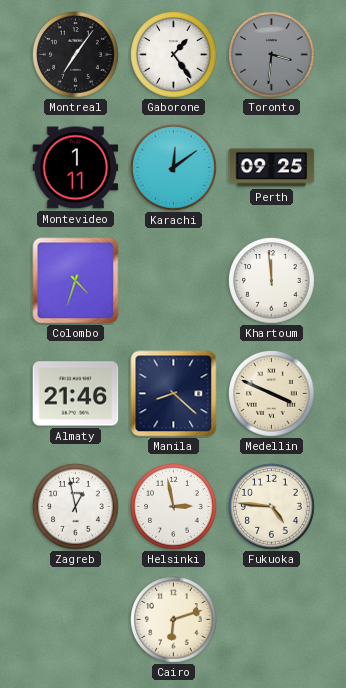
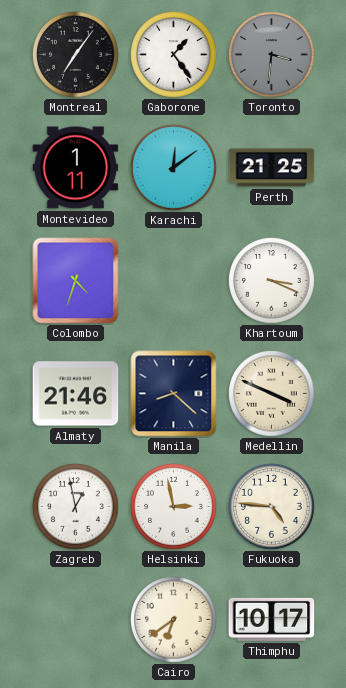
Perth: 09:25 -> 21:25
Khartoum: 11:59 -> 3:19
Cairo: 6:12 -> 6:39
Thimphu: none -> 10:17
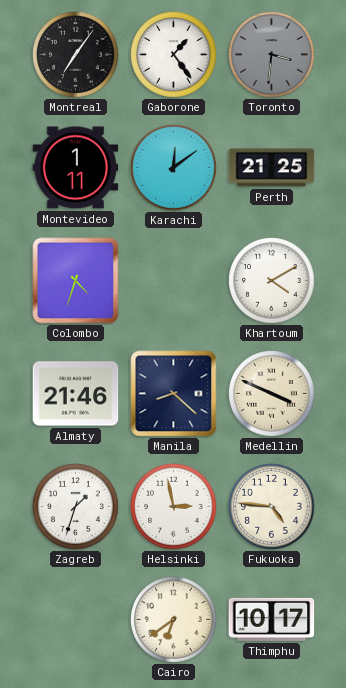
Khartoum: 3:19 -> 4:10
Zagreb: 12:58 -> 1:33
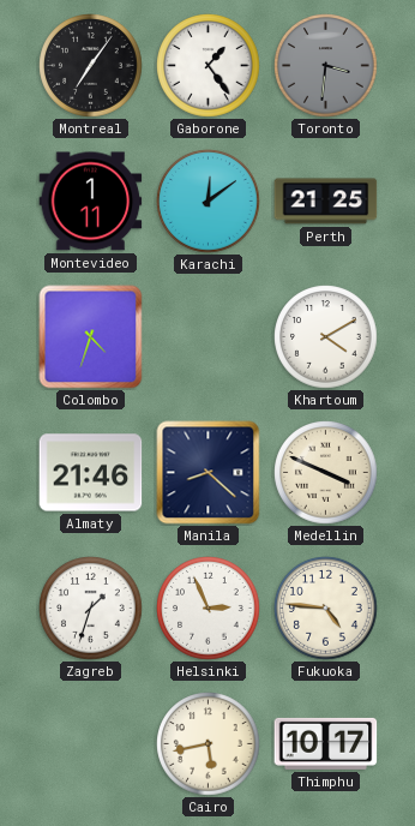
Helsinki: 2:58 -> 2:56
Cairo: 6:39 -> 5:43
